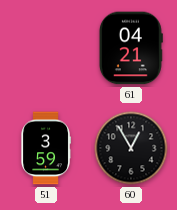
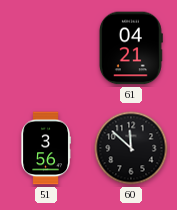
51: 3:59 -> 3:56
60: 12:55 -> 11:52
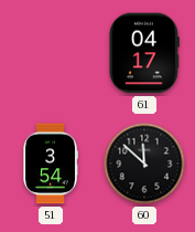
61: 04:21 -> 04:17
51: 3:56 -> 3:54
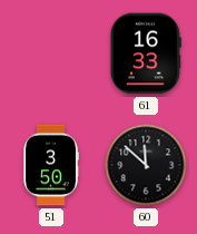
61: 04:17 -> 16:33
51: 3:54 -> 3:50
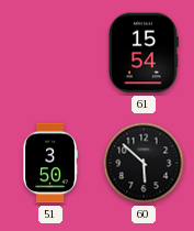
61: 16:33 -> 15:54
60: 11:52 -> 5:52
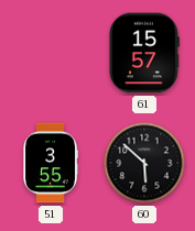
61: 15:54 -> 15:57
51: 3:50 -> 3:55
